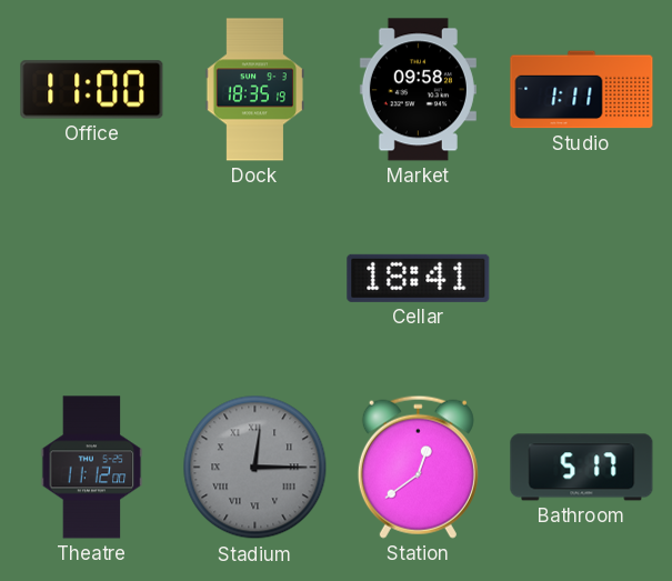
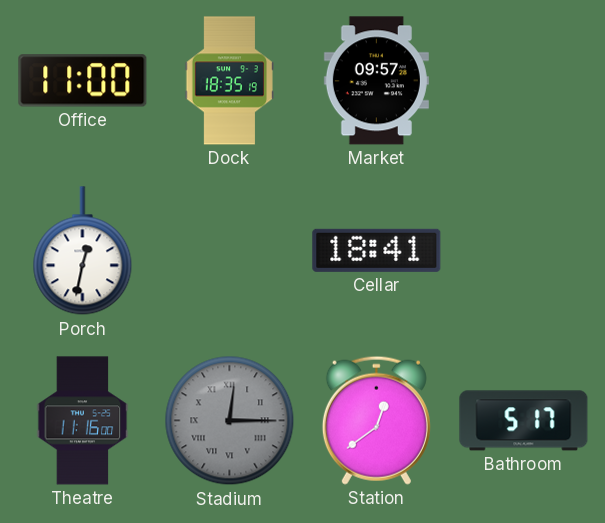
Market: 09:58 -> 09:57
Studio: 1:11 -> none
Porch: none -> 12:32
Theatre: 11:12 -> 11:16
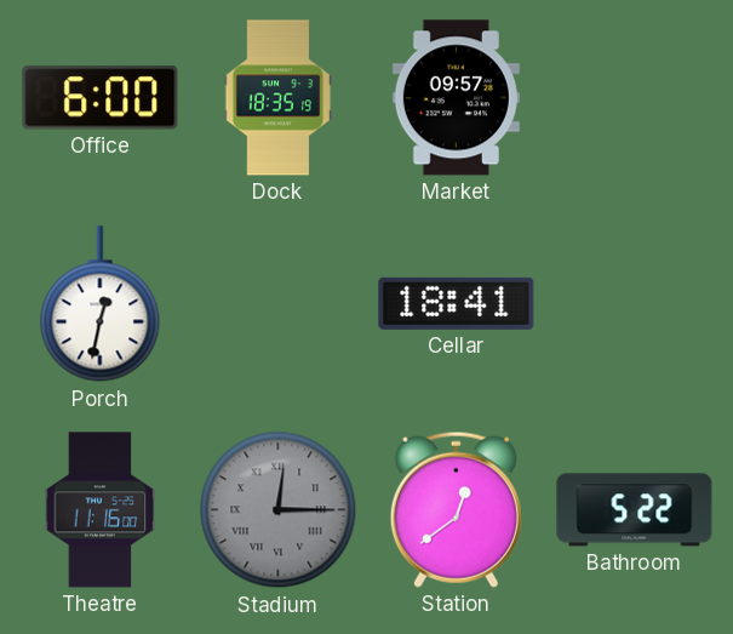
Office: 11:00 -> 6:00
Bathroom: 5:17 -> 5:22
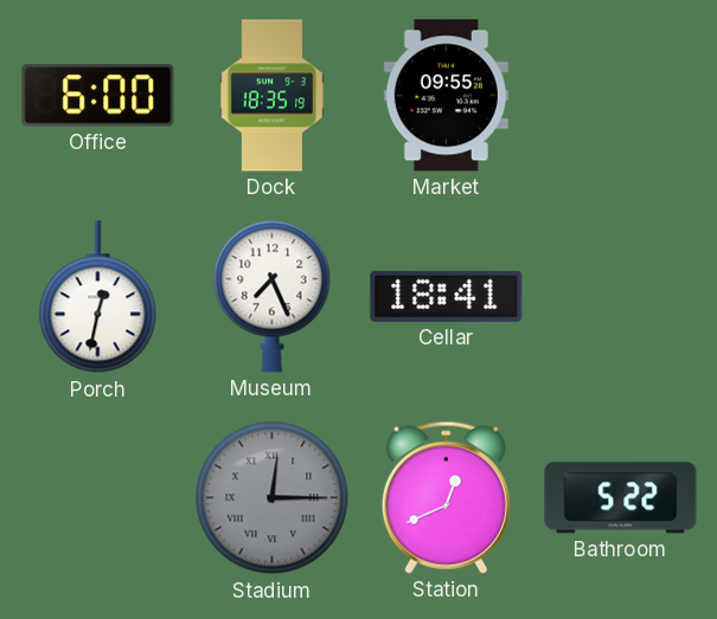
Market: 09:57 -> 09:55
Museum: none -> 7:26
Theatre: 11:16 -> none
Station: 12:39 -> 12:41
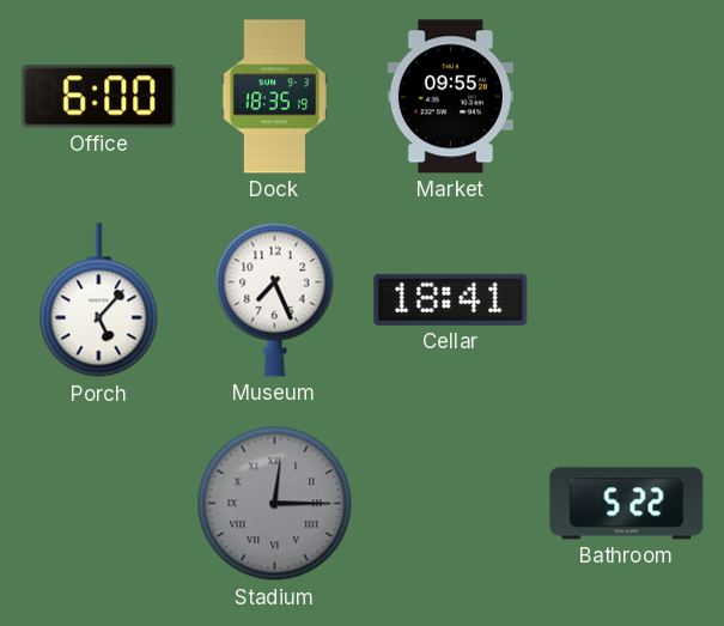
Porch: 12:32 -> 5:07
Station: 12:41 -> none
